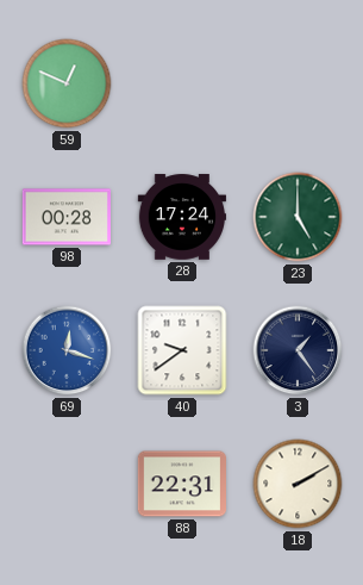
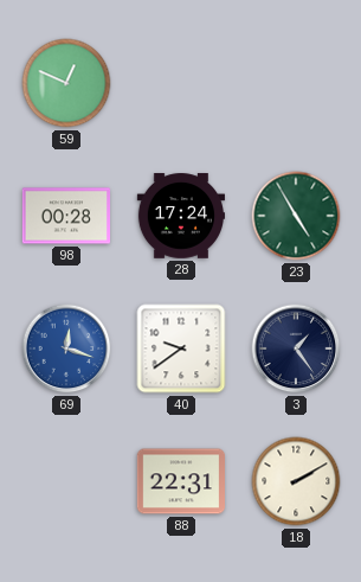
23: 5:00 -> 4:55
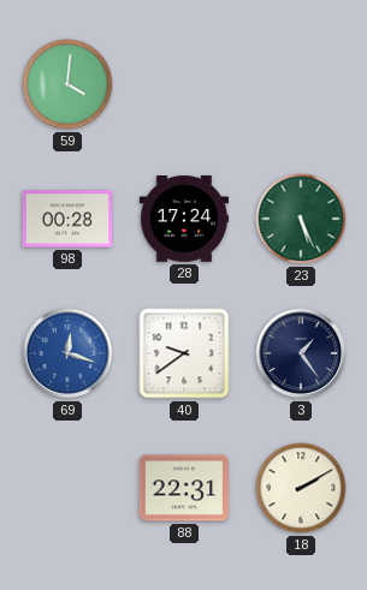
59: 12:49 -> 4:01
23: 4:55 -> 5:26
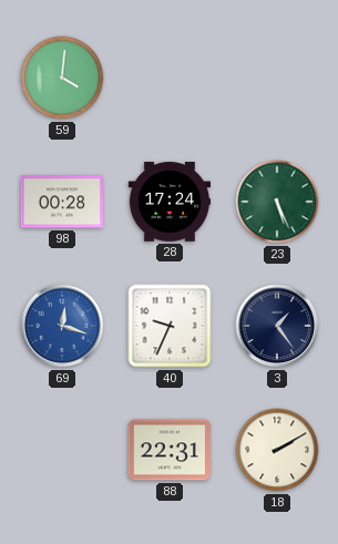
40: 9:39 -> 9:34
